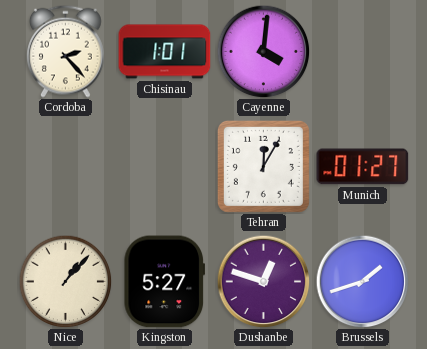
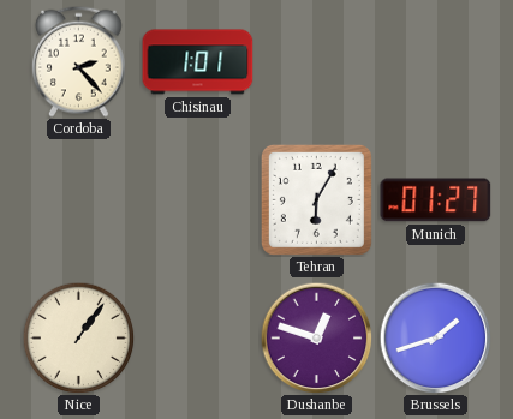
Cayenne: 4:01 -> none
Tehran: 12:05 -> 6:05
Nice: 1:07 -> 1:06
Kingston: 5:27 -> none
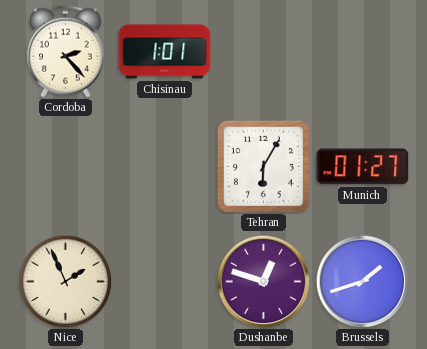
Nice: 1:06 -> 1:56
